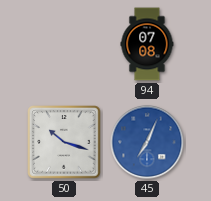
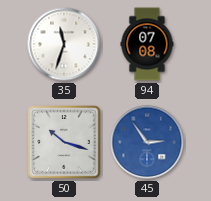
35: none -> 11:33
45: 7:04 -> 2:54
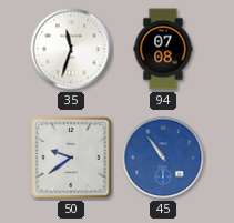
50: 10:18 -> 9:39
45: 2:54 -> 10:54
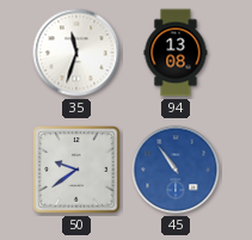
94: 07:08 -> 13:08
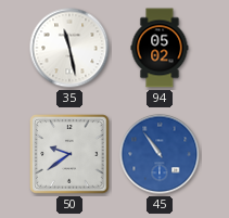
35: 11:33 -> 11:28
94: 13:08 -> 05:02
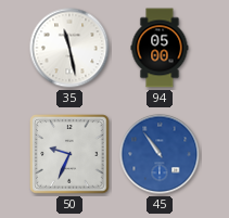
94: 05:02 -> 05:00
50: 9:39 -> 9:34
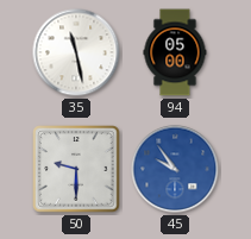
50: 9:34 -> 9:30
45: 10:54 -> 9:54
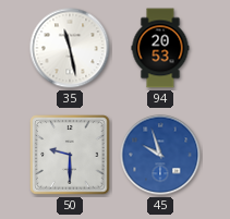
94: 05:00 -> 20:53
45: 9:54 -> 9:57
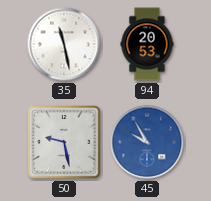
50: 9:30 -> 9:28
45: 9:57 -> 9:55
